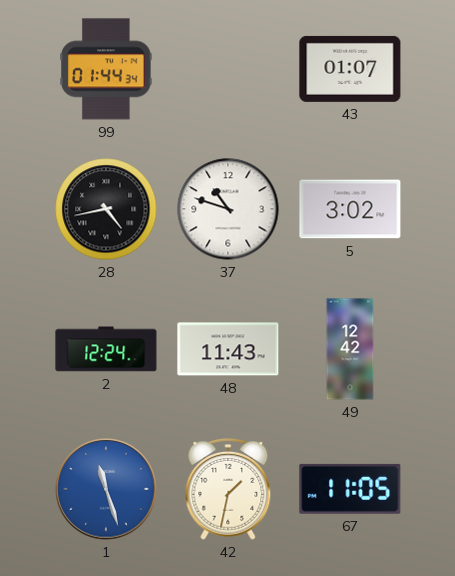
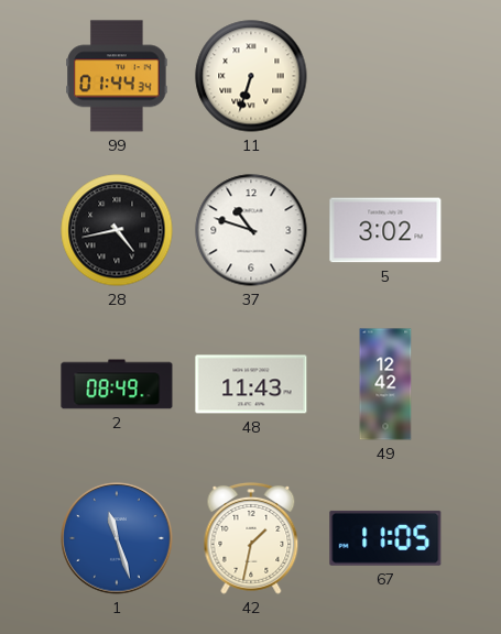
11: none -> 6:33
43: 01:07 -> none
2: 12:24 -> 08:49
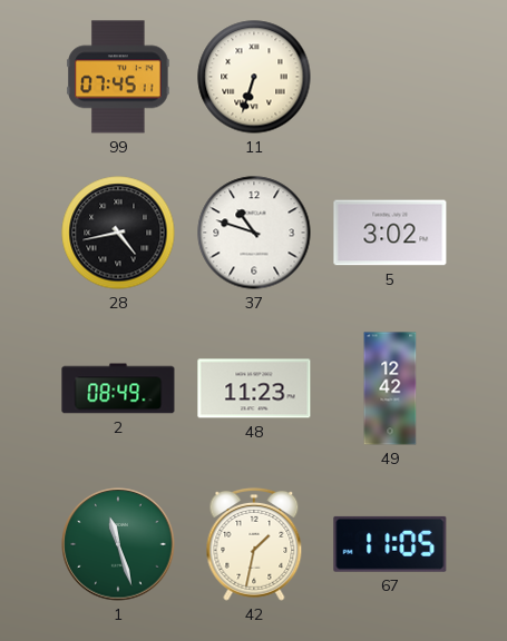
99: 01:44 -> 07:45
48: 11:43 -> 11:23
1 dial: blue -> green
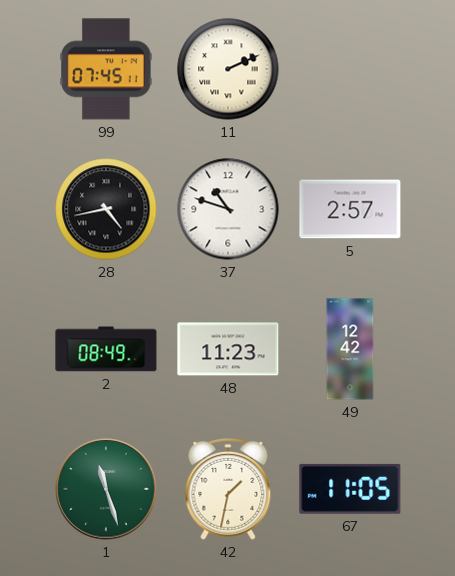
11: 6:33 -> 2:11
5: 3:02 -> 2:57
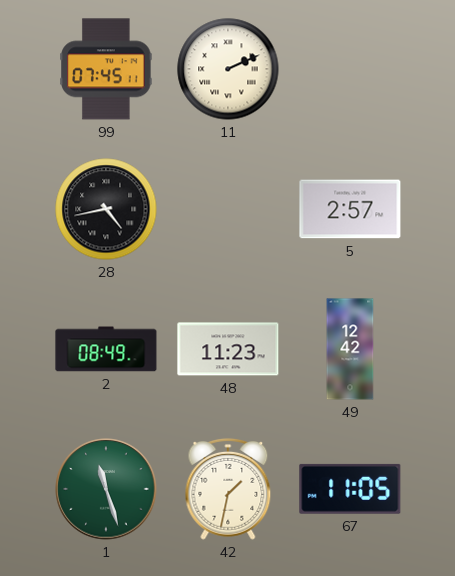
37: 10:48 -> none
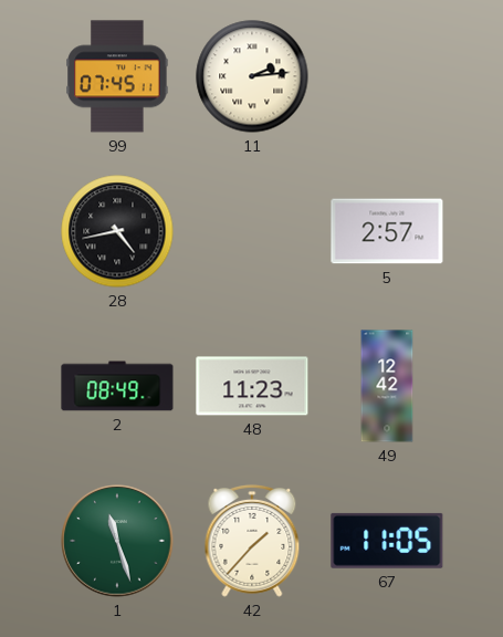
11: 2:11 -> 2:14
42: 1:32 -> 1:37
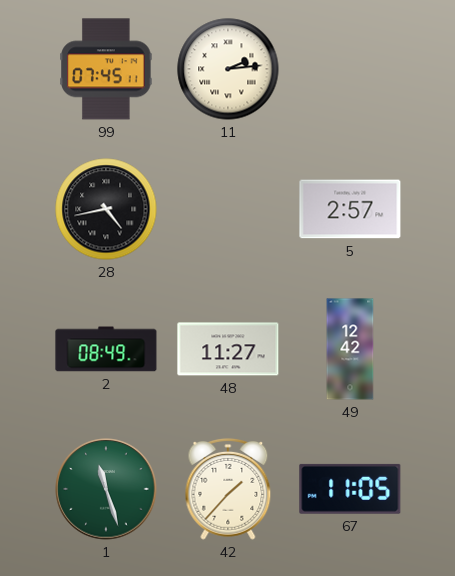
48: 11:23 -> 11:27
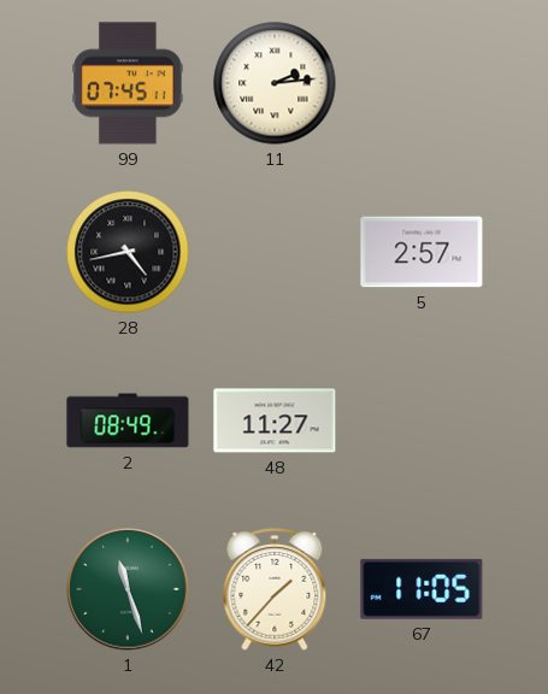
49: 12:42 -> none
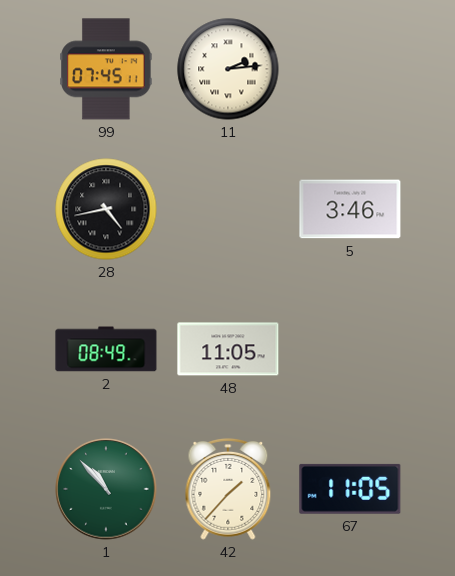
5: 2:57 -> 3:46
48: 11:27 -> 11:05
1: 11:27 -> 10:53
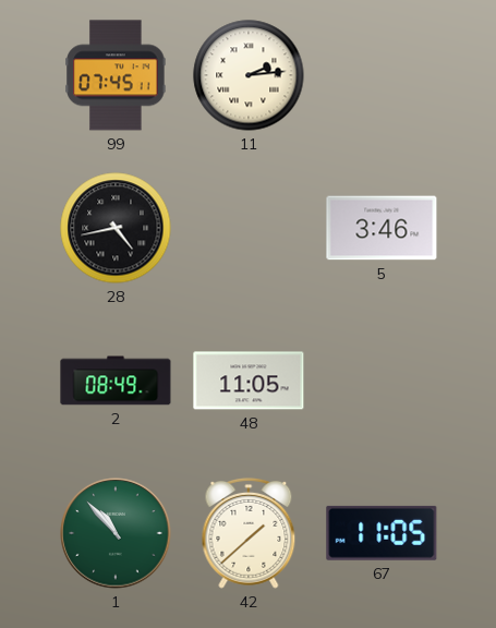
42: 1:37 -> 1:38
